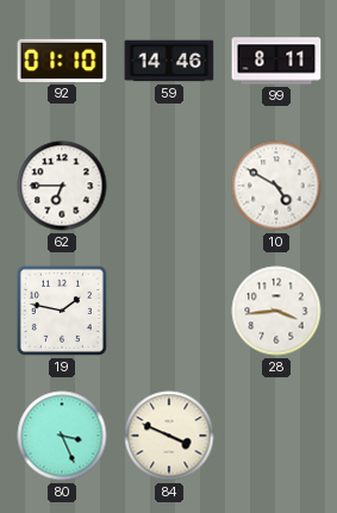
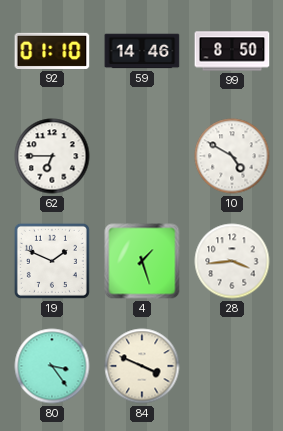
99: 8:11 -> 8:50
19: 1:47 -> 1:49
4: none -> 1:27
80: 3:26 -> 3:24
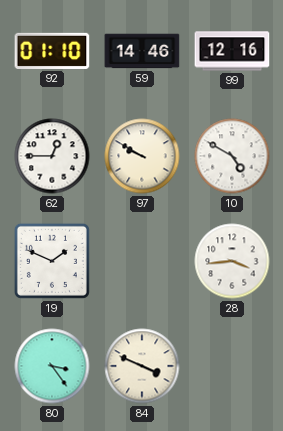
99: 8:50 -> 12:16
62: 6:45 -> 12:45
97: none -> 9:50
4: 1:27 -> none
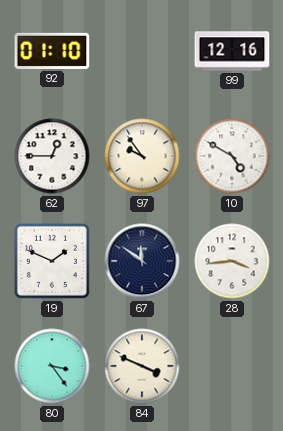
59: 14:46 -> none
97: 9:50 -> 9:54
67: none -> 11:51
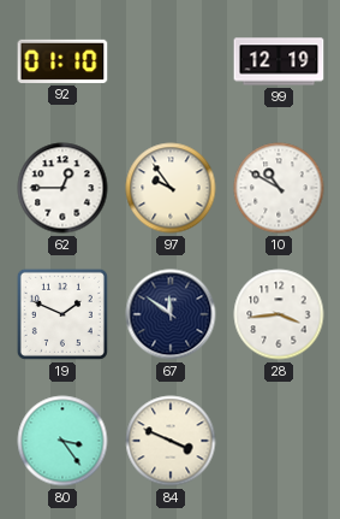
99: 12:16 -> 12:19
10: 4:50 -> 10:50
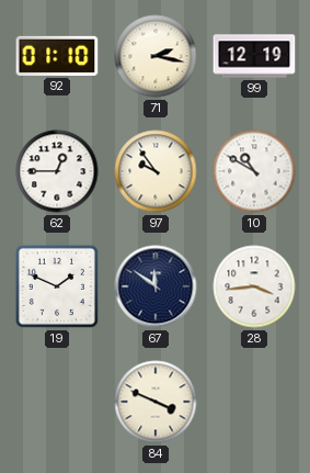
71: none -> 2:17
80: 3:24 -> none
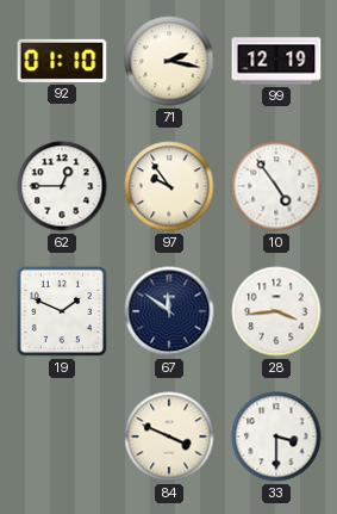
10: 10:50 -> 4:54
33: none -> 3:30
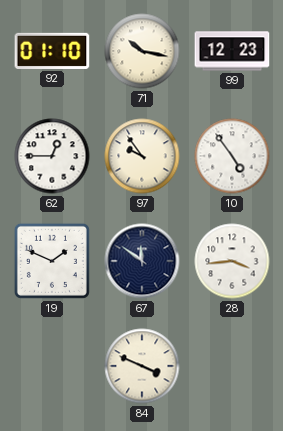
71: 2:17 -> 10:17
99: 12:19 -> 12:23
33: 3:30 -> none
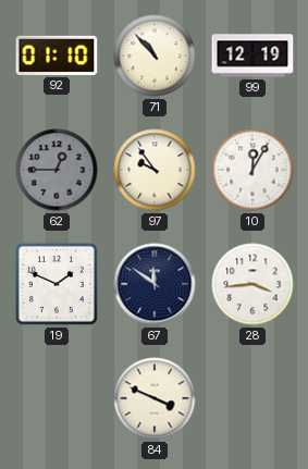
71: 10:17 -> 10:53
99: 12:23 -> 12:19
62 dial: white -> grey
10: 4:54 -> 12:05
